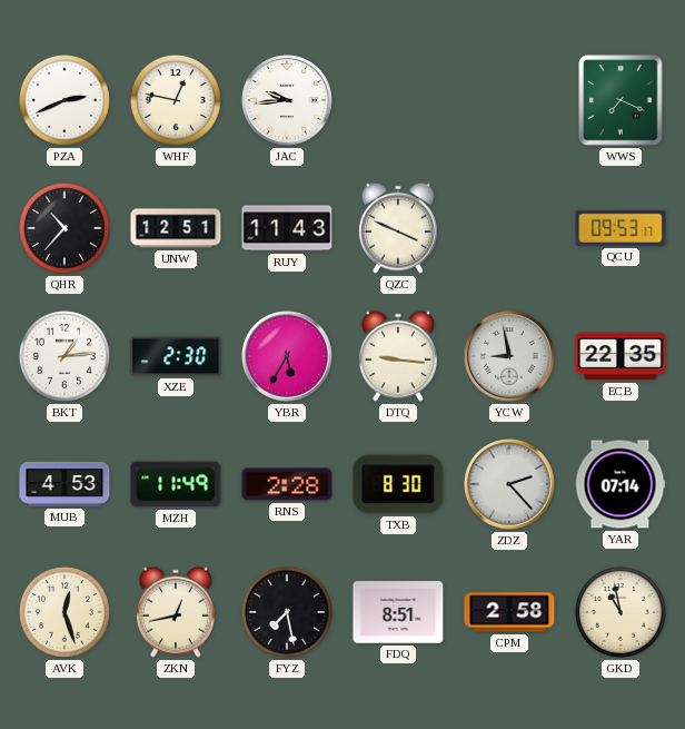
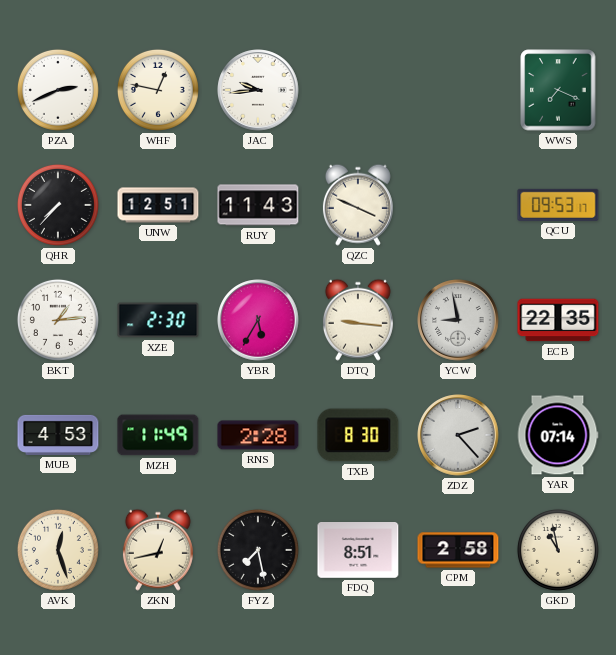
QHR: 10:37 -> 7:37
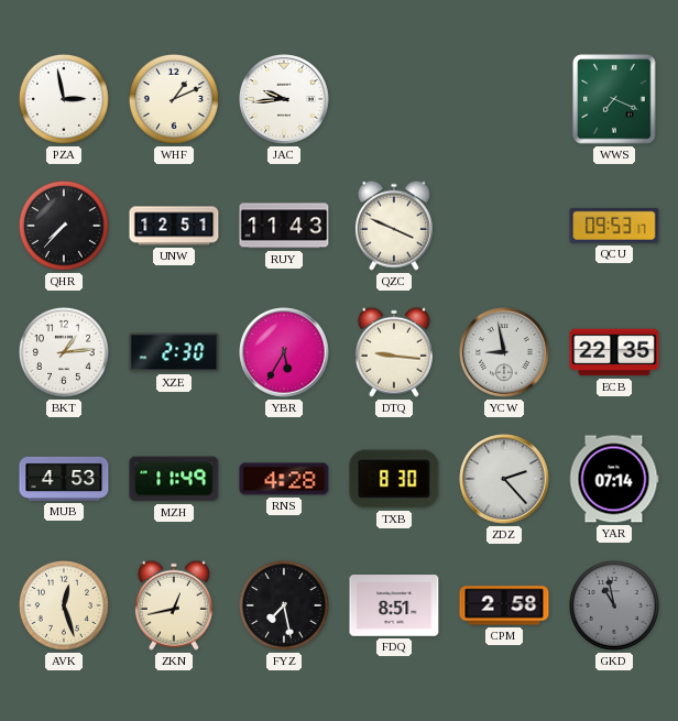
PZA: 2:41 -> 2:58
WHF: 12:47 -> 1:11
RNS: 2:28 -> 4:28
GKD dial: cream -> grey
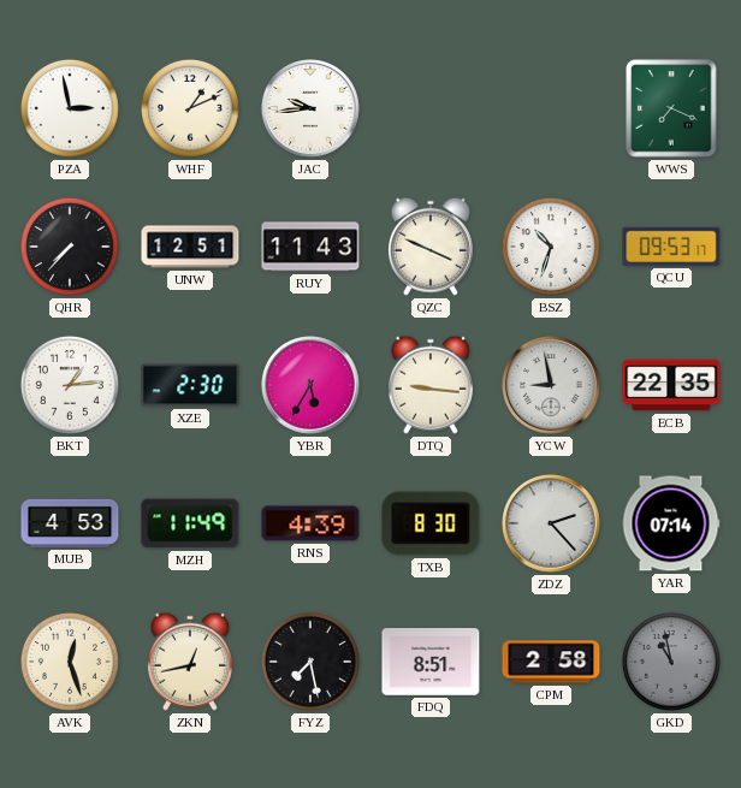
BSZ: none -> 10:33
RNS: 4:28 -> 4:39
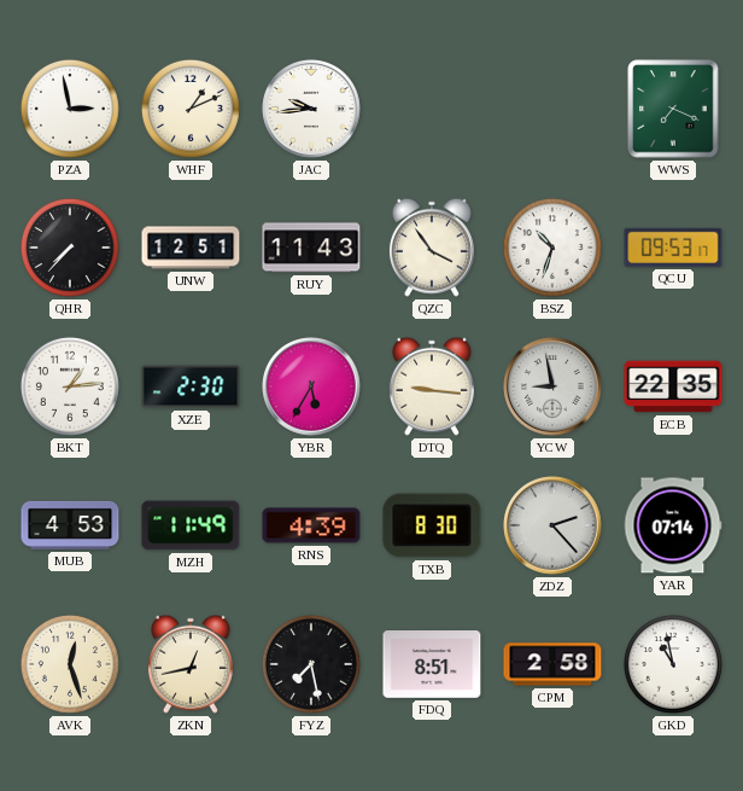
QZC: 3:49 -> 3:54
GKD dial: grey -> white
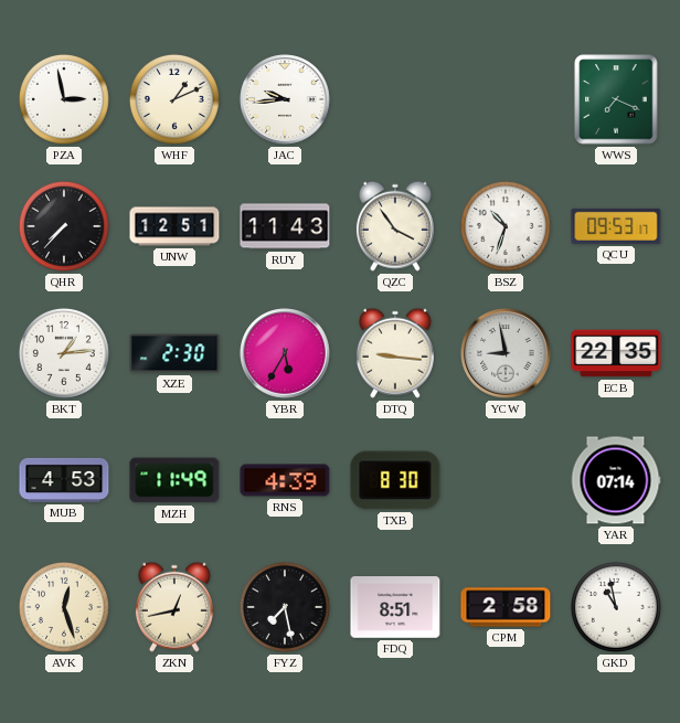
ZDZ: 2:23 -> none
